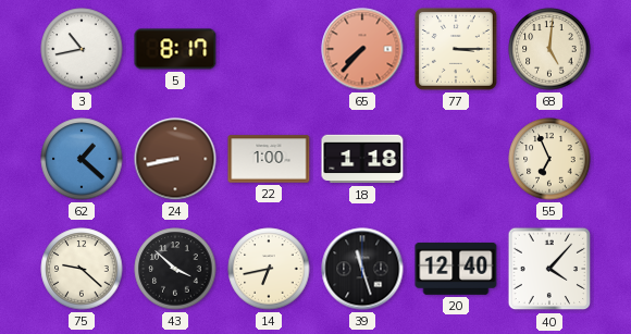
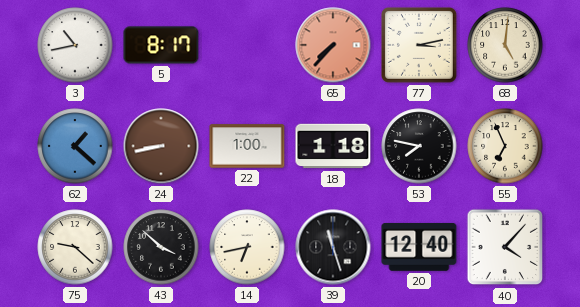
77: 3:15 -> 3:13
53: none -> 7:47
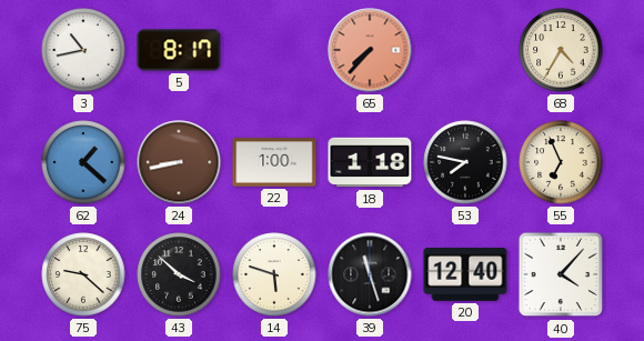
77: 3:13 -> none
68: 5:01 -> 4:35
14: 6:43 -> 5:48
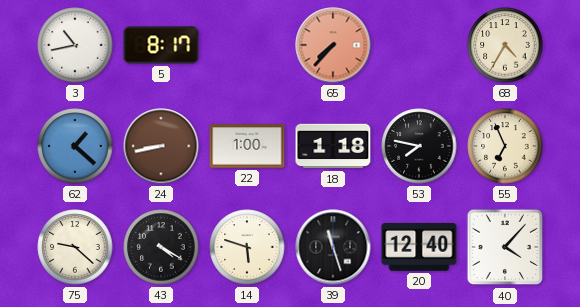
43: 3:52 -> 4:20
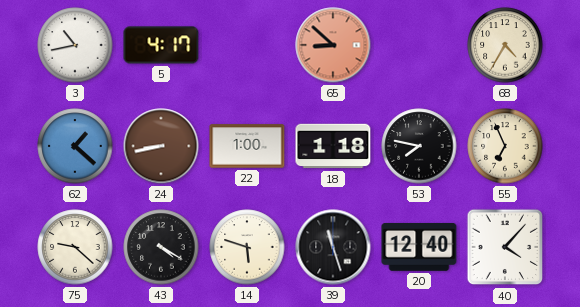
5: 8:17 -> 4:17
65: 7:37 -> 8:52
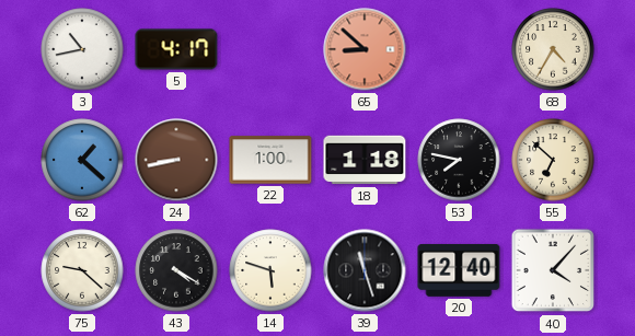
55: 6:56 -> 6:52
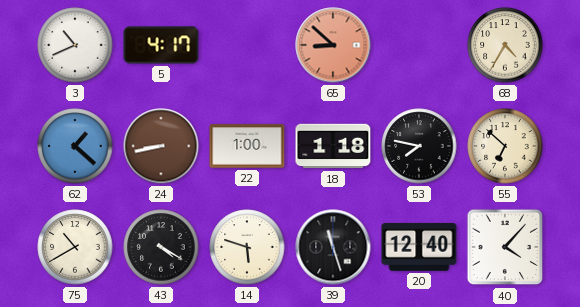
3: 10:43 -> 10:41
75: 9:22 -> 10:40
